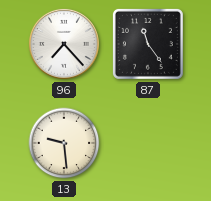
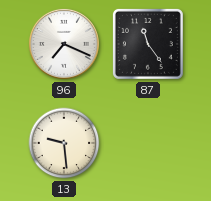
96: 7:23 -> 7:19
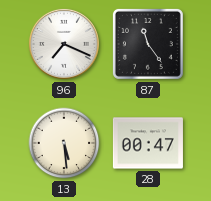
13: 9:29 -> 5:29
28: none -> 00:47
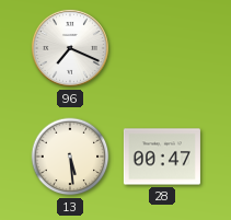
87: 11:24 -> none
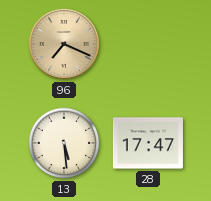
96 dial: white -> champagne
28: 00:47 -> 17:47
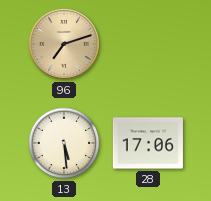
96: 7:19 -> 7:12
28: 17:47 -> 17:06
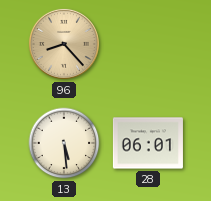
96: 7:12 -> 8:23
28: 17:06 -> 06:01
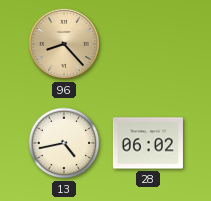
13: 5:29 -> 4:43
28: 06:01 -> 06:02
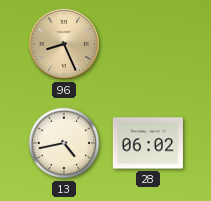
96: 8:23 -> 8:26
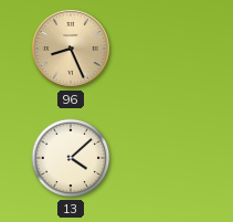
13: 4:43 -> 4:08
28: 06:02 -> none
